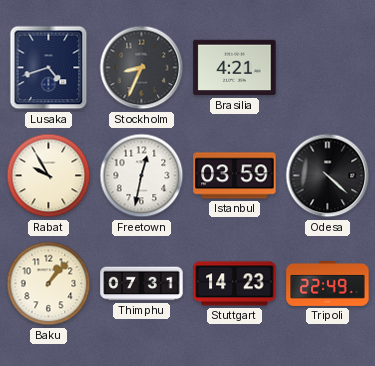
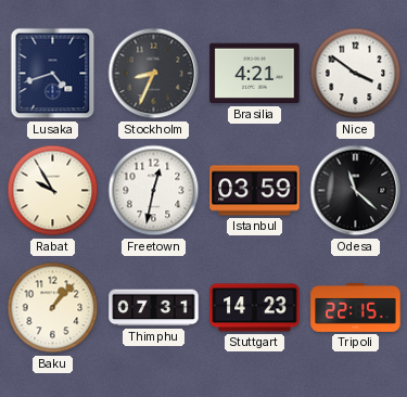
Nice: none -> 3:51
Odesa: 4:22 -> 11:22
Tripoli: 22:49 -> 22:15
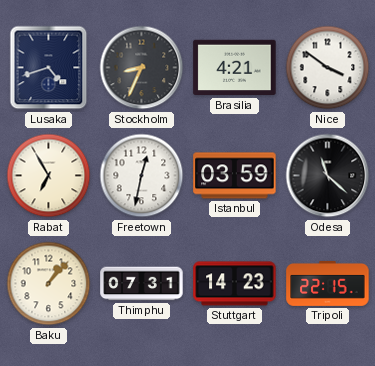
Rabat: 9:55 -> 6:55
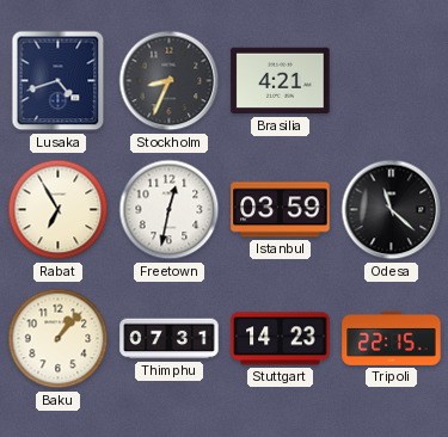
Nice: 3:51 -> none
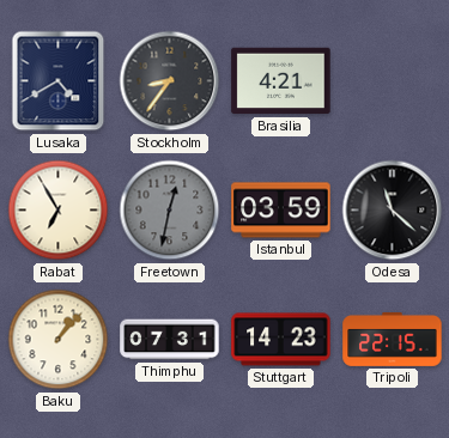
Lusaka: 4:42 -> 4:40
Stockholm: 8:34 -> 8:36
Freetown dial: white -> grey
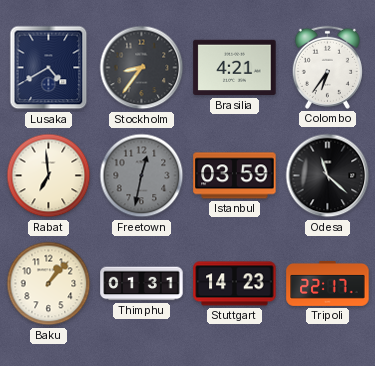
Colombo: none -> 6:36
Rabat: 6:55 -> 6:59
Thimphu: 07:31 -> 01:31
Tripoli: 22:15 -> 22:17
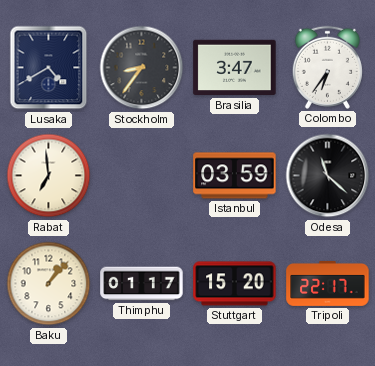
Brasilia: 4:21 -> 3:47
Freetown: 12:32 -> none
Thimphu: 01:31 -> 01:17
Stuttgart: 14:23 -> 15:20
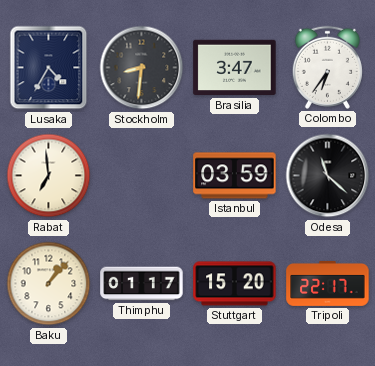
Lusaka: 4:40 -> 4:35
Stockholm: 8:36 -> 8:31
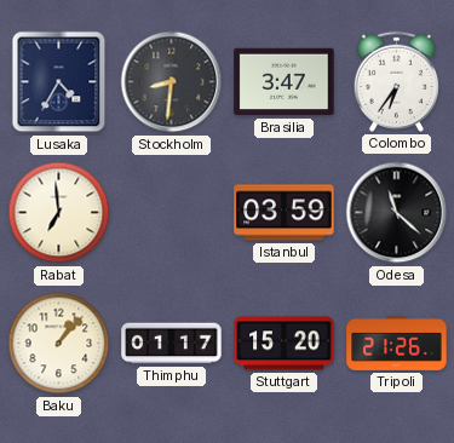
Tripoli: 22:17 -> 21:26
